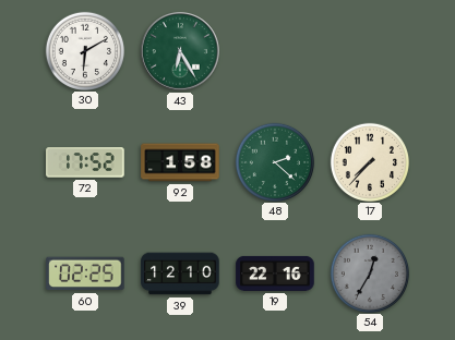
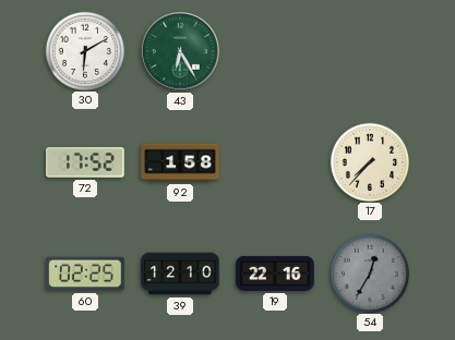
48: 2:22 -> none
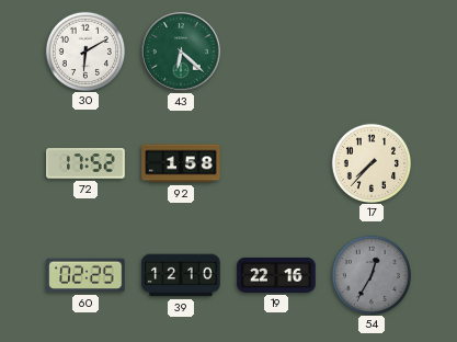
43: 6:25 -> 6:22
